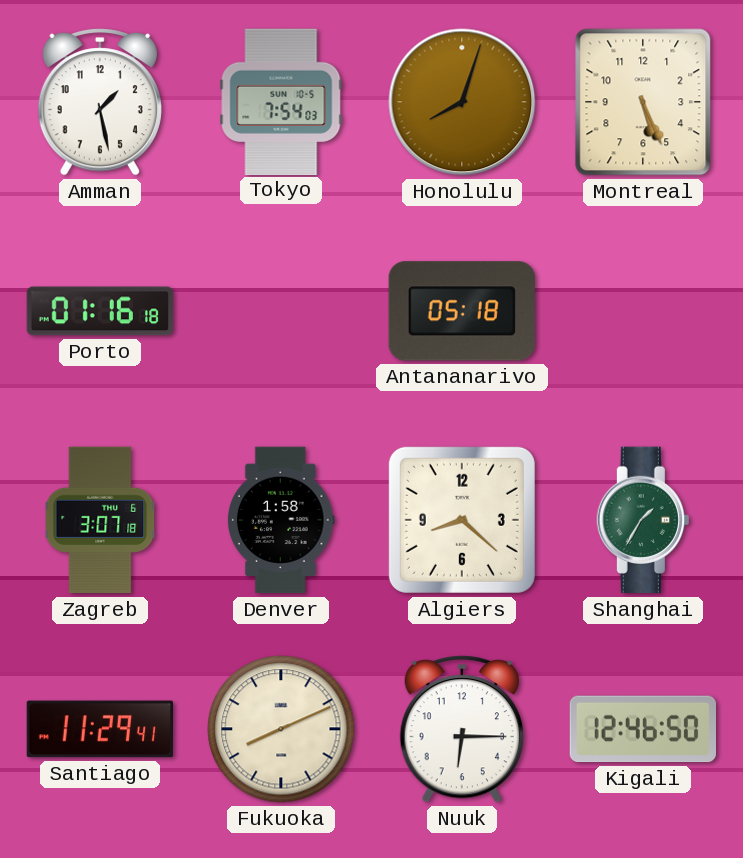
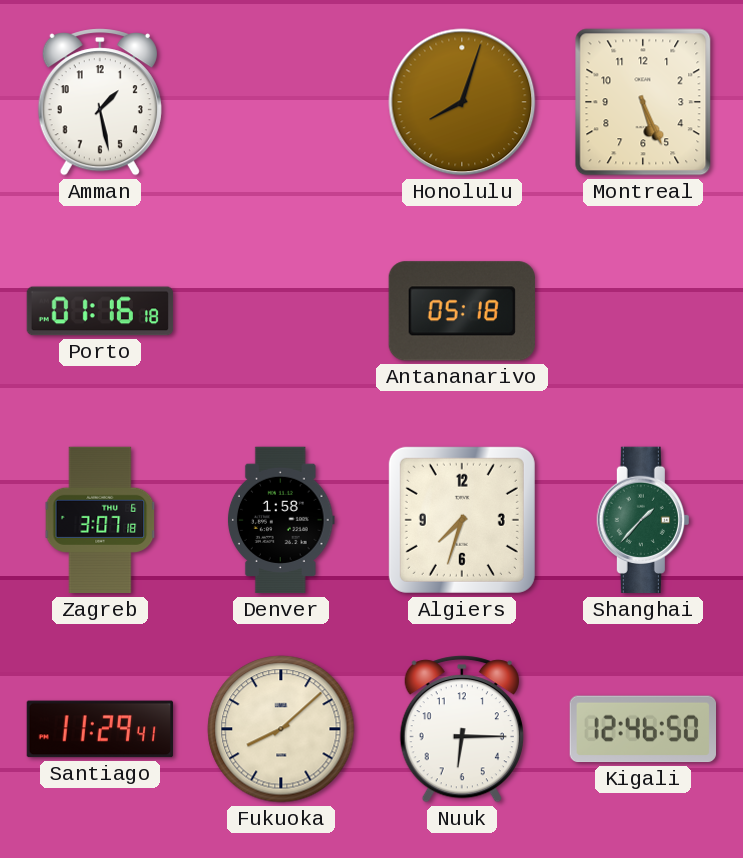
Tokyo: 7:54 -> none
Algiers: 8:22 -> 7:33
Shanghai: 1:35 -> 1:37
Fukuoka: 8:11 -> 8:08
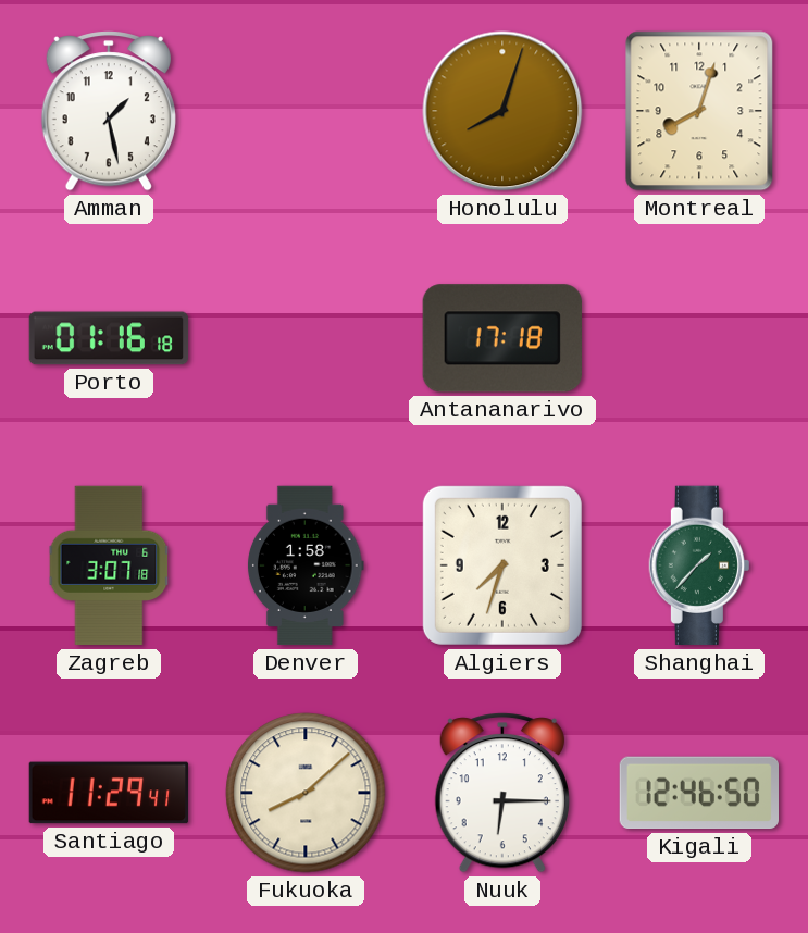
Montreal: 5:26 -> 8:03
Antananarivo: 05:18 -> 17:18
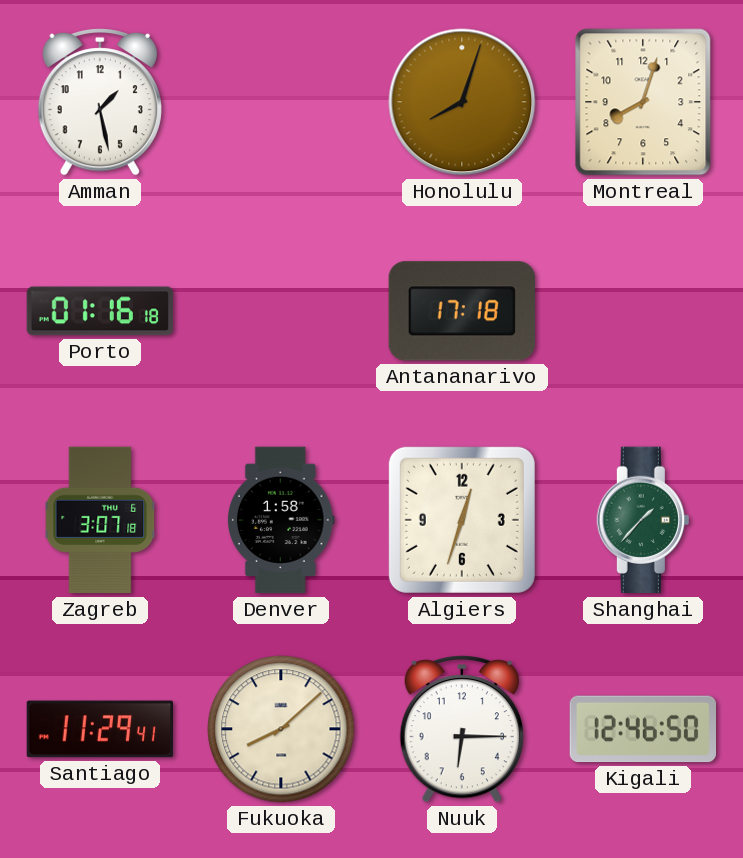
Algiers: 7:33 -> 12:33
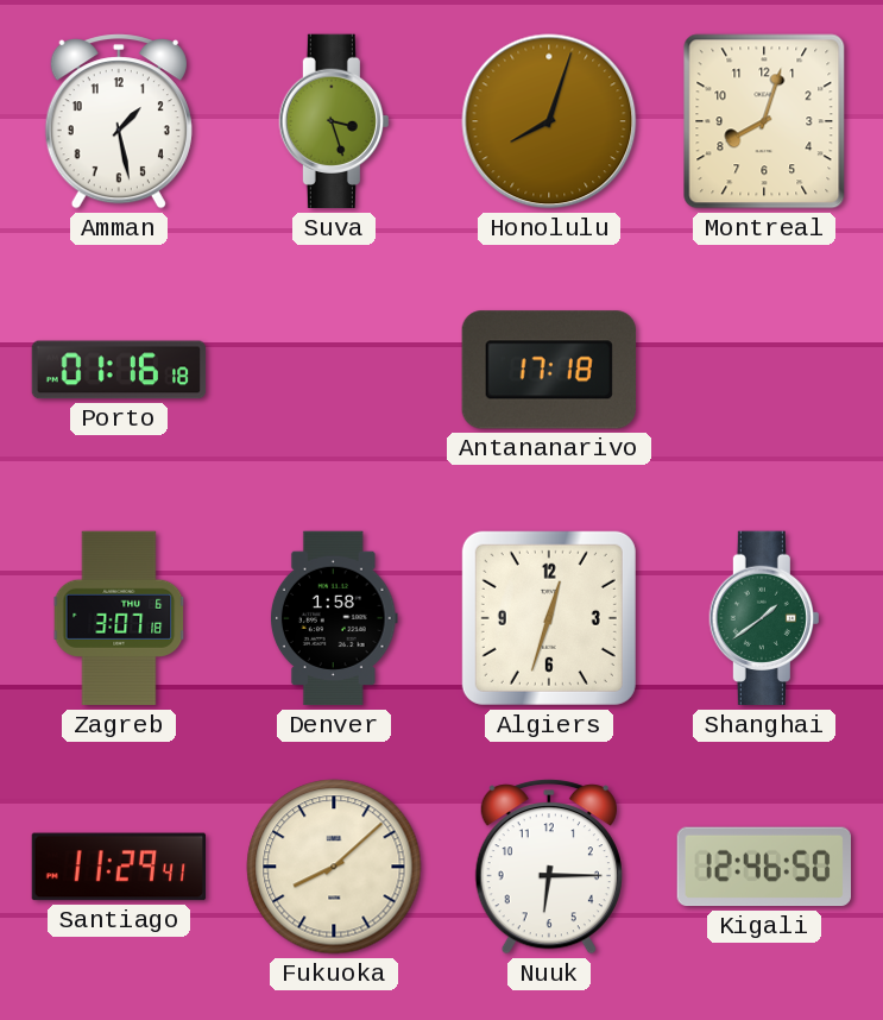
Suva: none -> 3:27
Shanghai: 1:37 -> 1:39
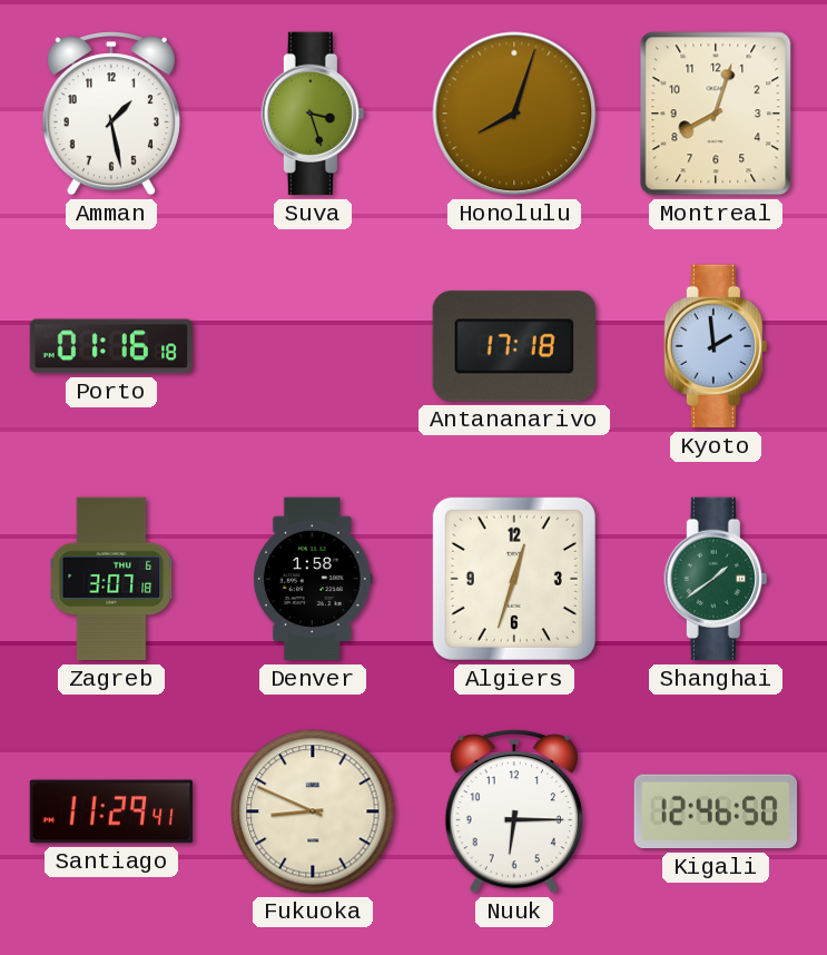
Kyoto: none -> 1:59
Fukuoka: 8:08 -> 8:49
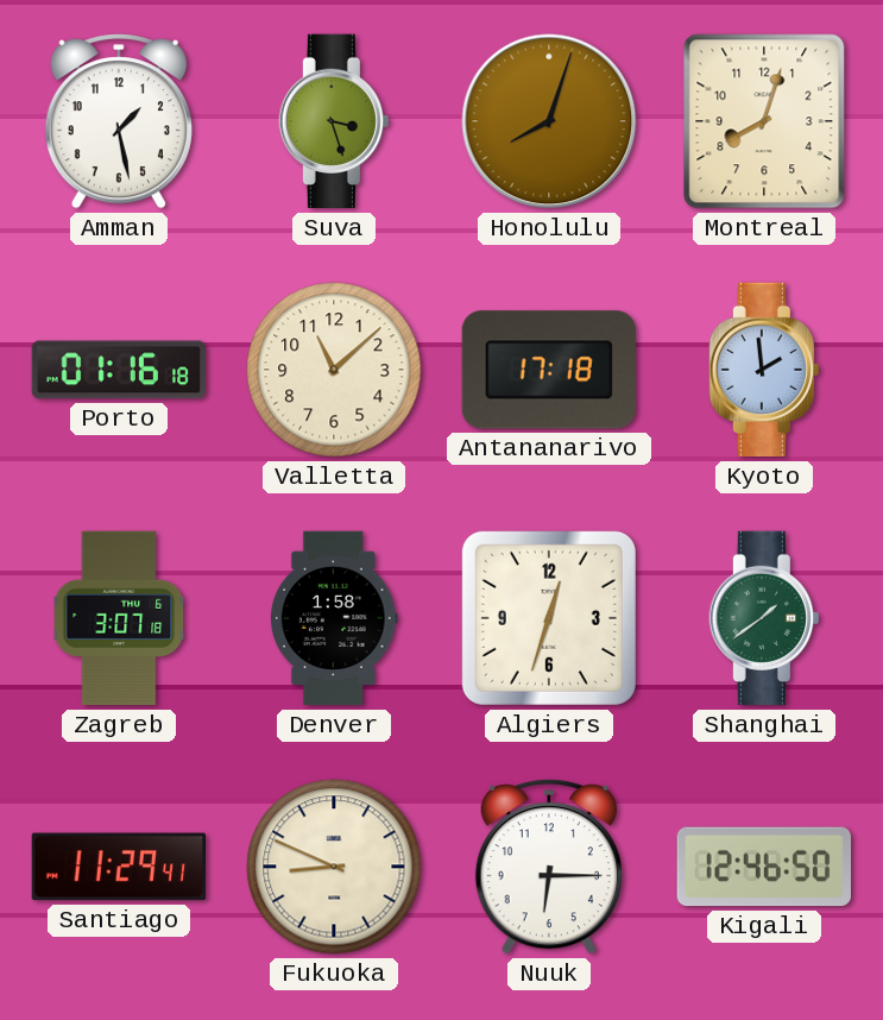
Valletta: none -> 11:08
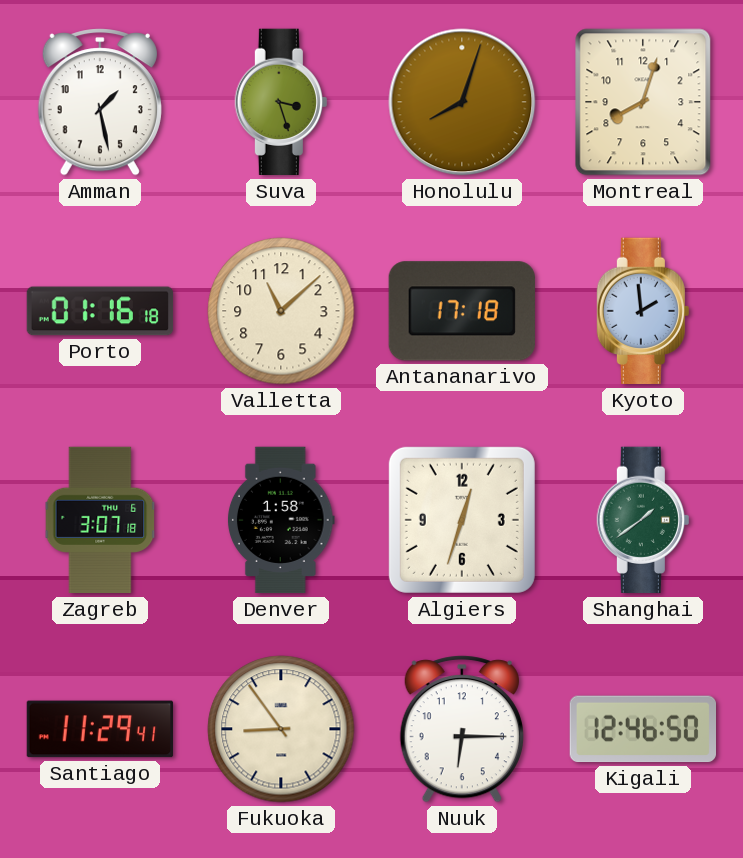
Fukuoka: 8:49 -> 8:54
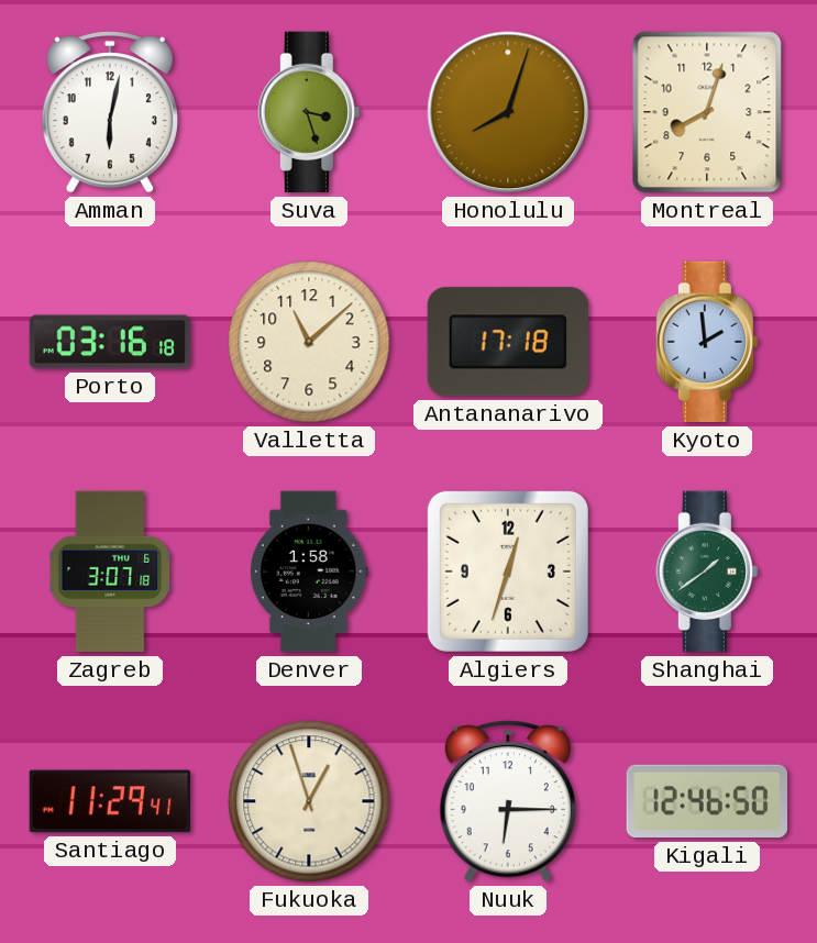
Amman: 1:28 -> 6:02
Porto: 01:16 -> 03:16
Fukuoka: 8:54 -> 12:57
